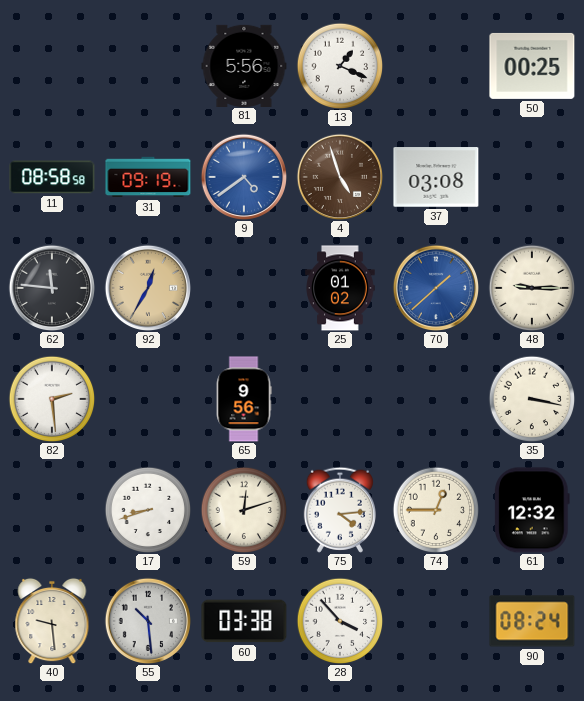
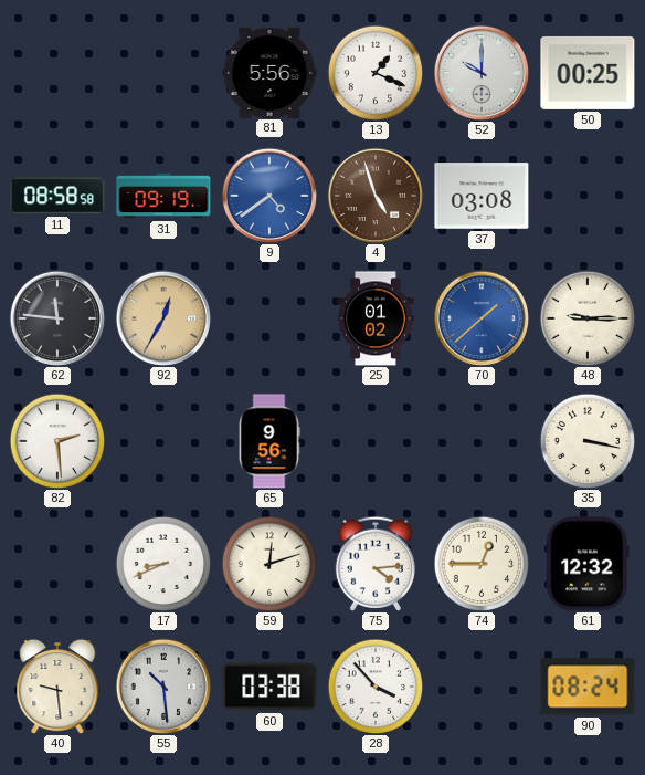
52: none -> 10:00
17: 8:42 -> 8:41
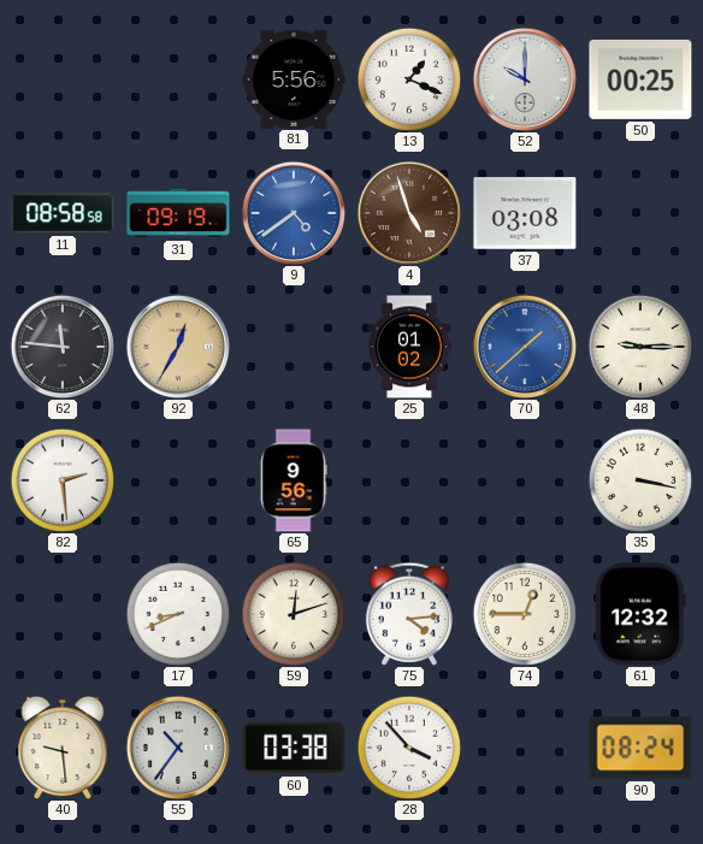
55: 10:29 -> 10:36
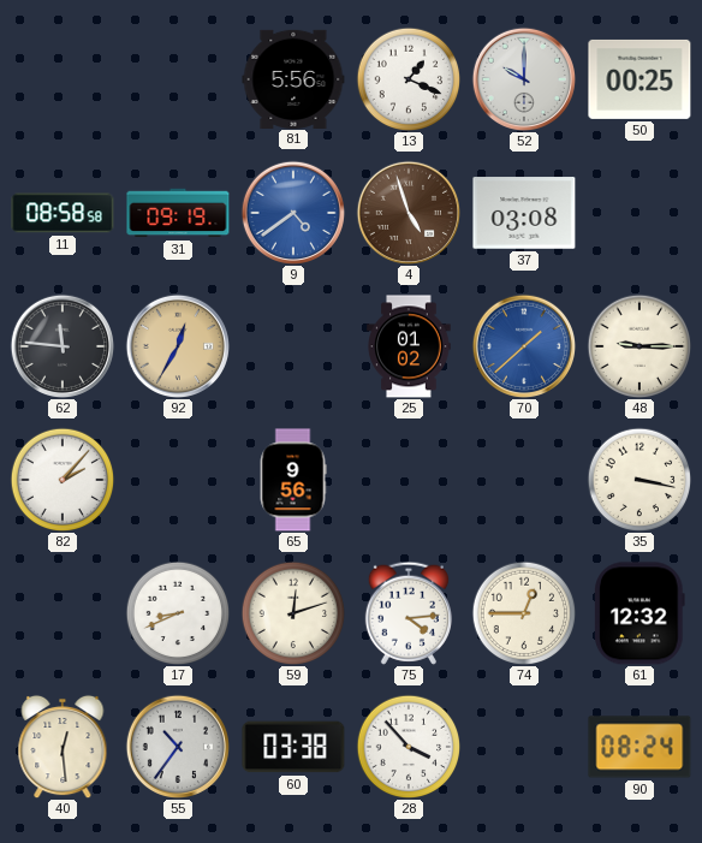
82: 2:29 -> 2:07
40: 9:29 -> 12:29
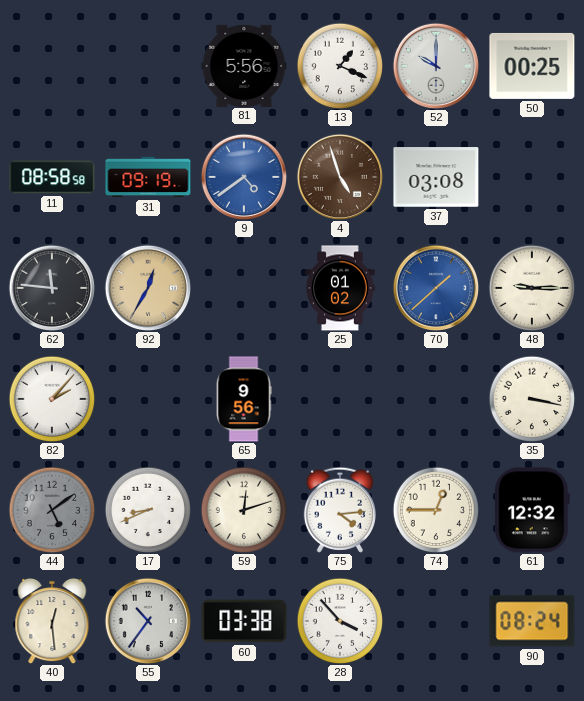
44: none -> 5:09
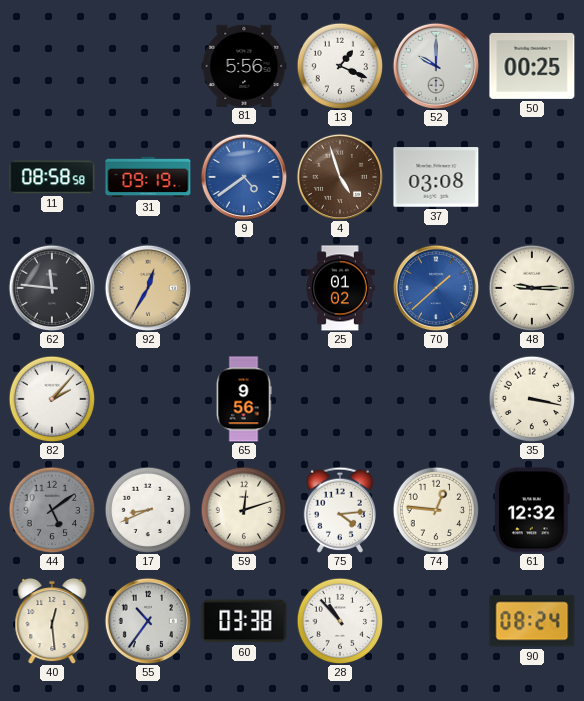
74: 12:45 -> 12:46
28: 3:53 -> 10:53
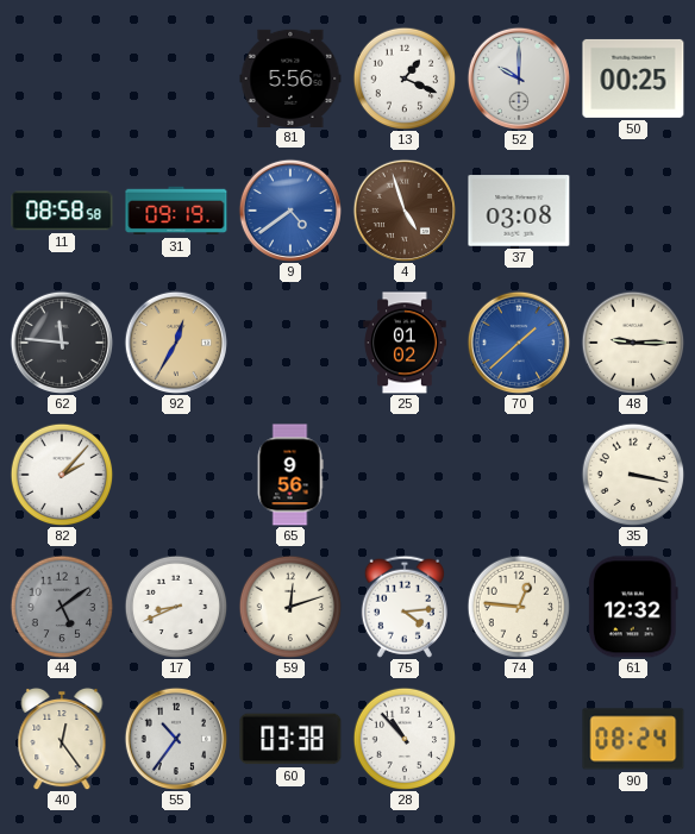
40: 12:29 -> 12:24
